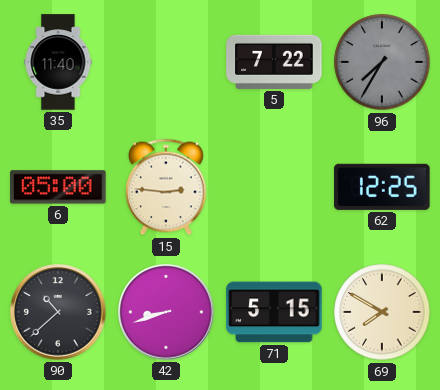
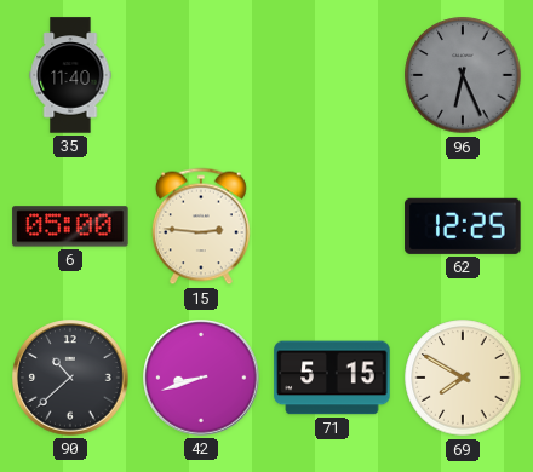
5: 7:22 -> none
96: 7:35 -> 6:26
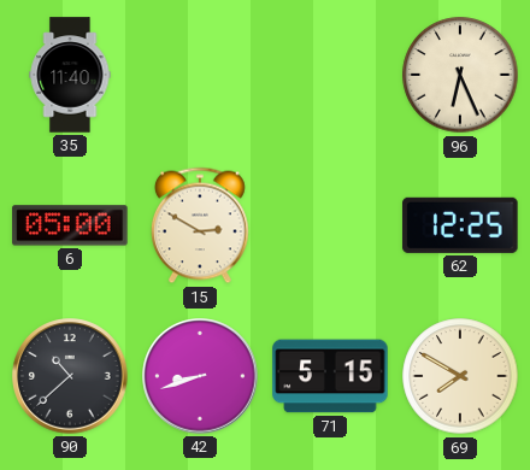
96 dial: grey -> cream
15: 2:46 -> 2:50
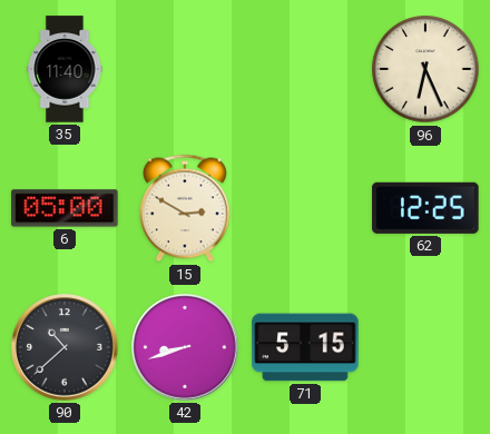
69: 7:50 -> none
